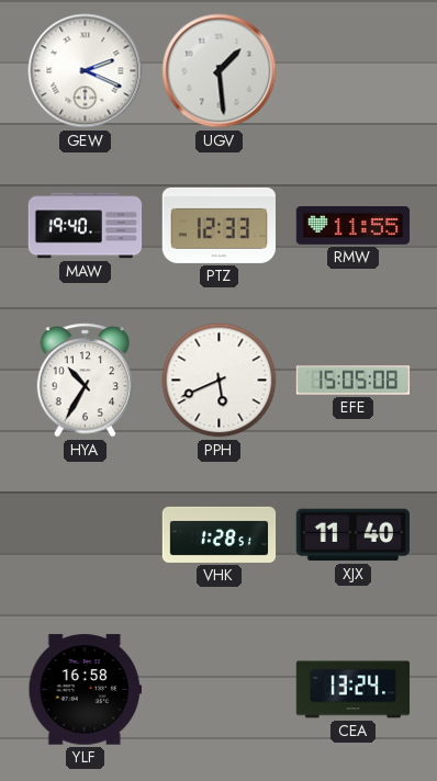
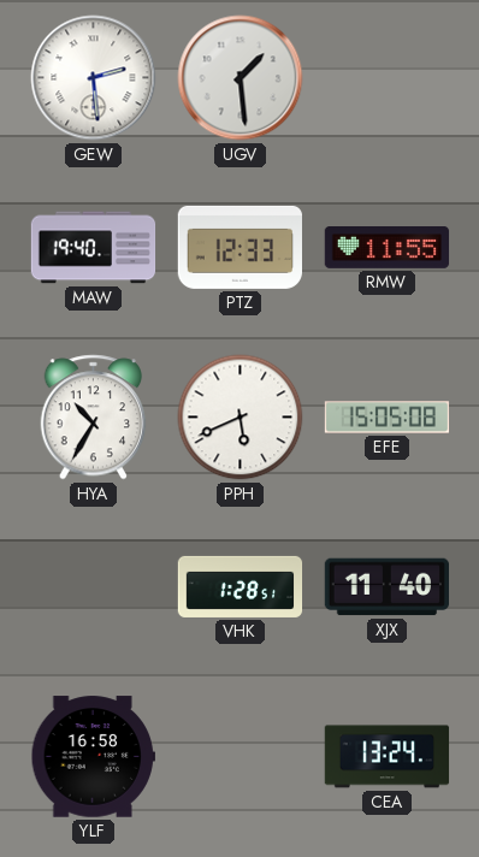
GEW: 2:19 -> 2:29
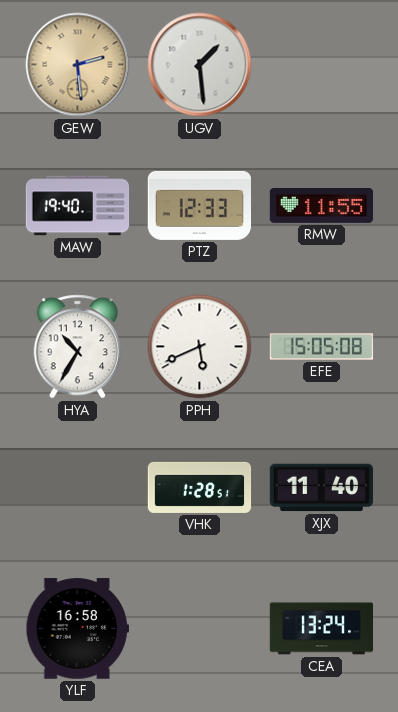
GEW dial: white -> champagne
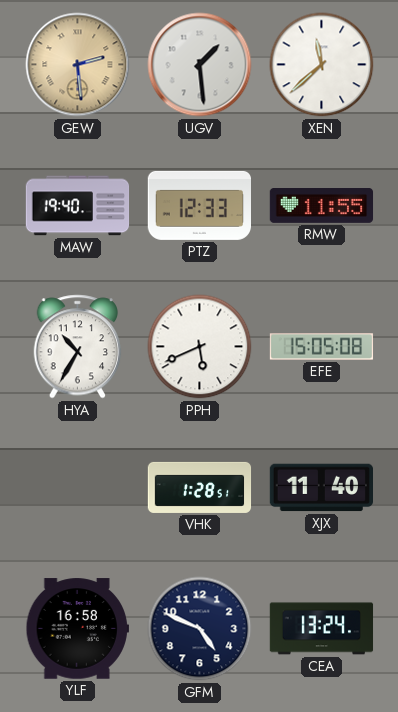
XEN: none -> 11:38
GFM: none -> 4:49
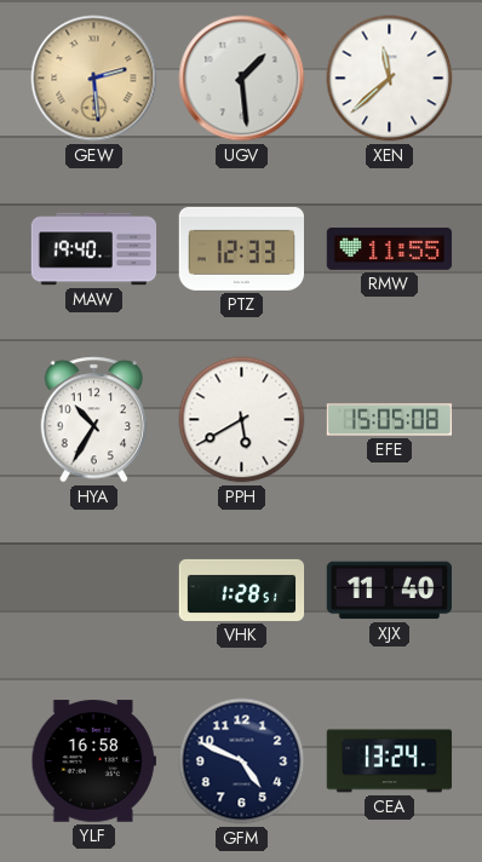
PPH: 5:41 -> 5:40
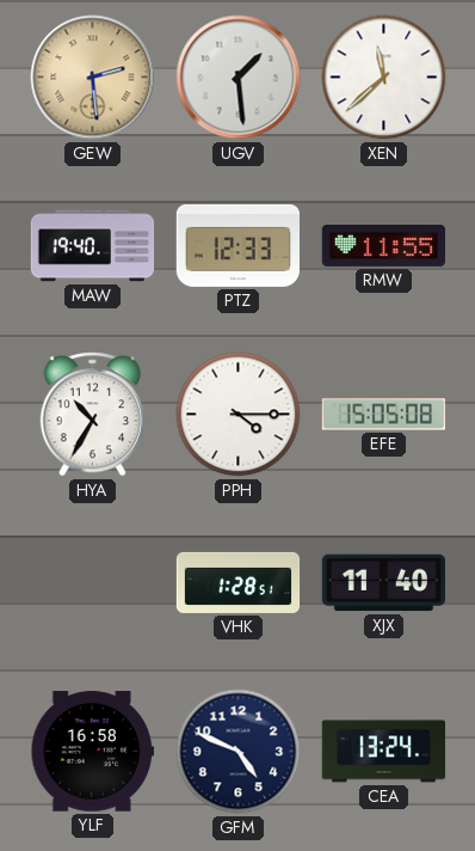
PPH: 5:40 -> 4:15
